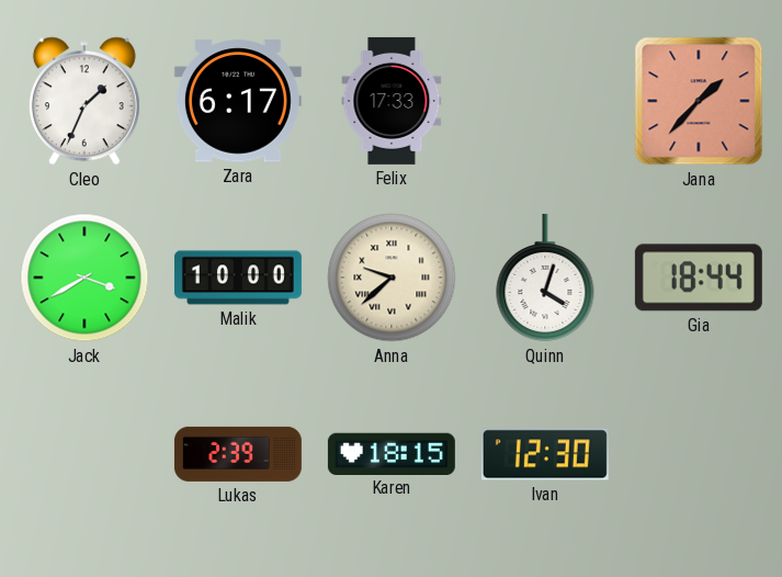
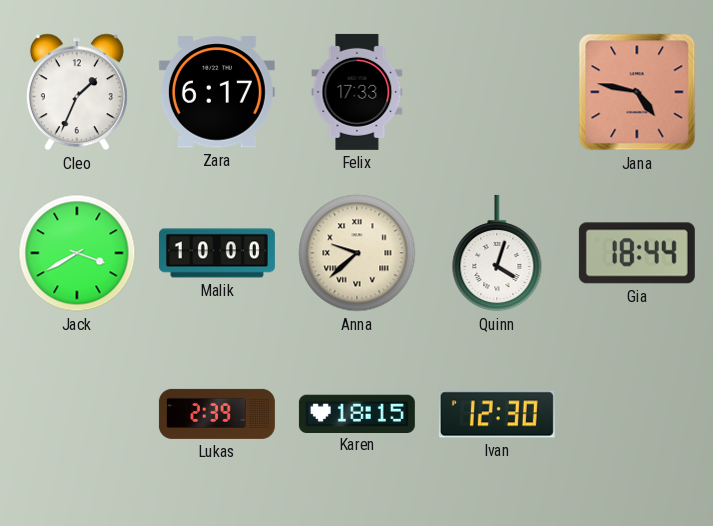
Jana: 1:37 -> 4:47
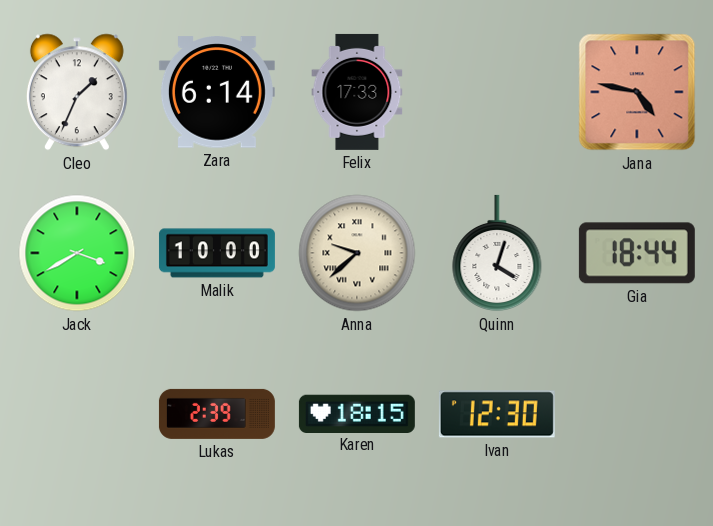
Zara: 6:17 -> 6:14
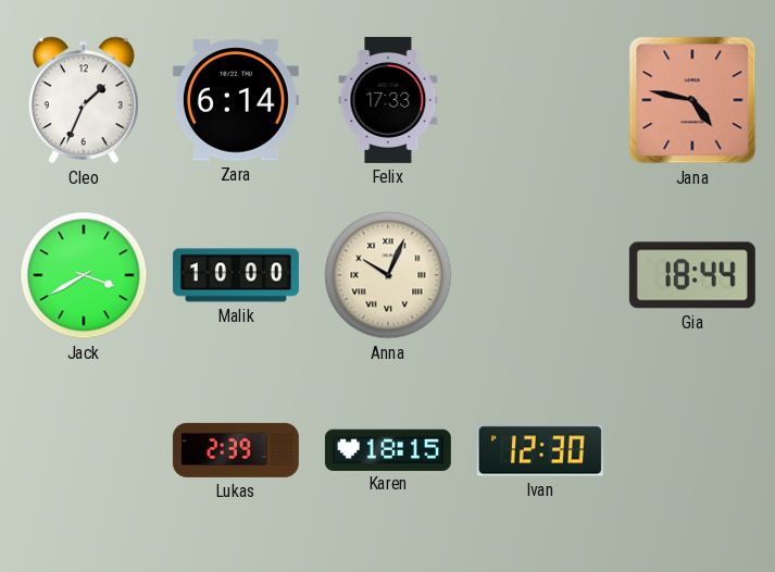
Anna: 9:38 -> 10:04
Quinn: 4:03 -> none
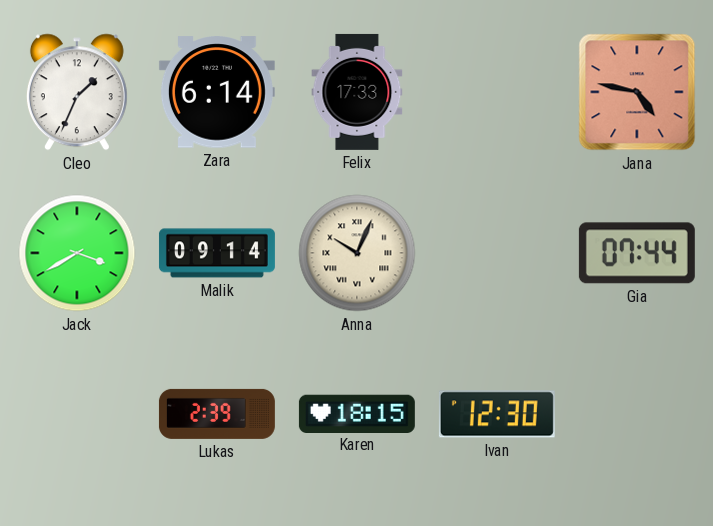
Malik: 10:00 -> 09:14
Gia: 18:44 -> 07:44
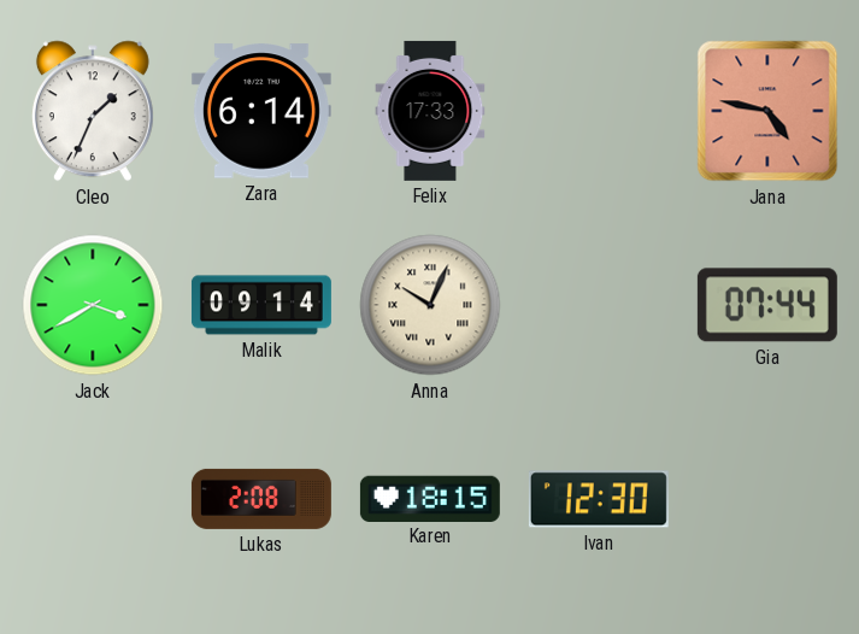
Lukas: 2:39 -> 2:08
